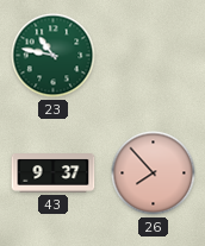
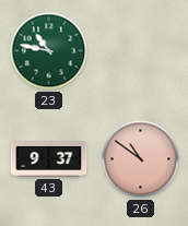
26: 7:53 -> 10:51
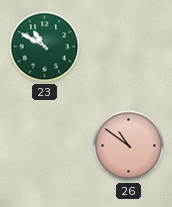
23: 10:47 -> 10:50
43: 9:37 -> none
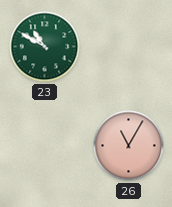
26: 10:51 -> 11:05
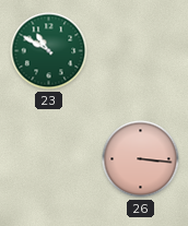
26: 11:05 -> 3:16
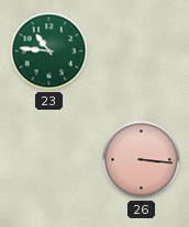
23: 10:50 -> 10:46
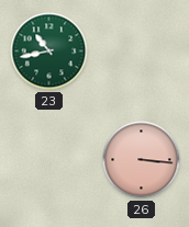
23: 10:46 -> 10:43
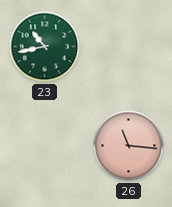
26: 3:16 -> 11:16
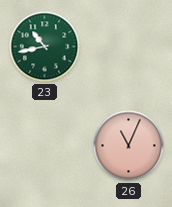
26: 11:16 -> 11:04
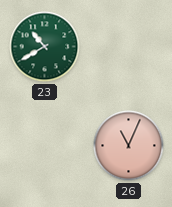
23: 10:43 -> 10:40
